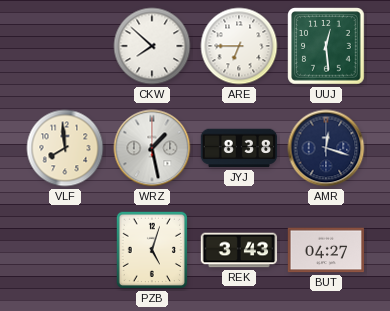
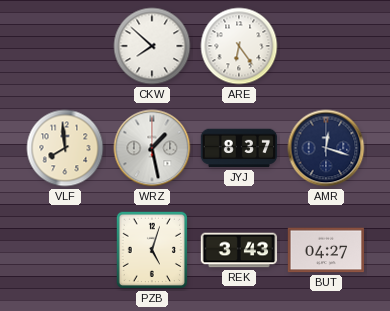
ARE: 6:45 -> 6:24
UUJ: 12:29 -> none
JYJ: 8:38 -> 8:37
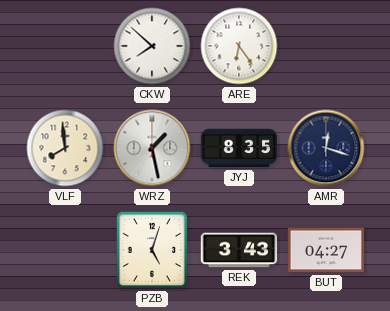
JYJ: 8:37 -> 8:35
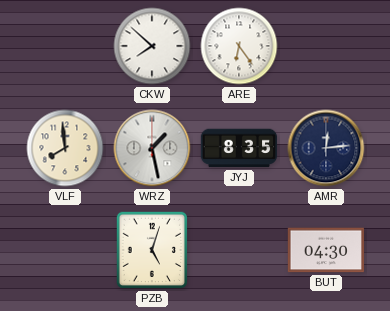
AMR: 12:18 -> 12:14
REK: 3:43 -> none
BUT: 04:27 -> 04:30
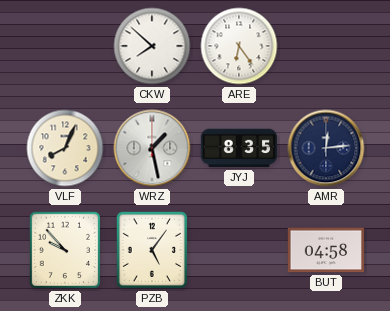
VLF: 7:59 -> 8:04
ZKK: none -> 9:53
PZB: 5:03 -> 5:06
BUT: 04:30 -> 04:58
